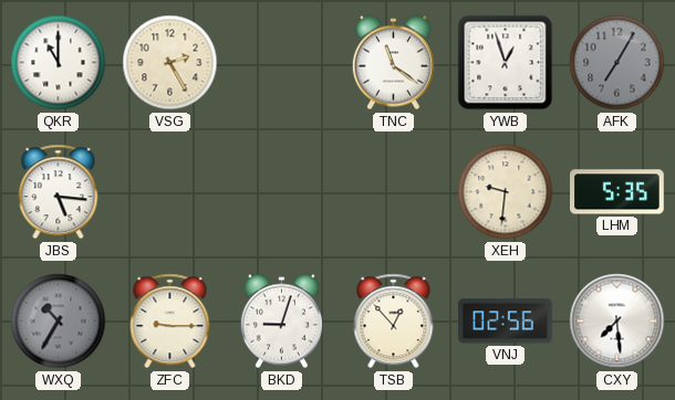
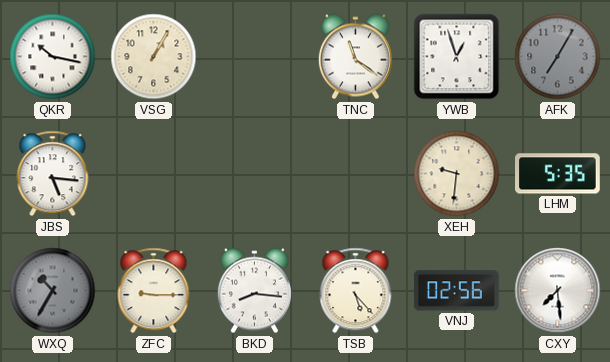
QKR: 11:00 -> 10:17
VSG: 2:25 -> 1:05
BKD: 9:03 -> 8:16
TSB: 12:53 -> 5:23
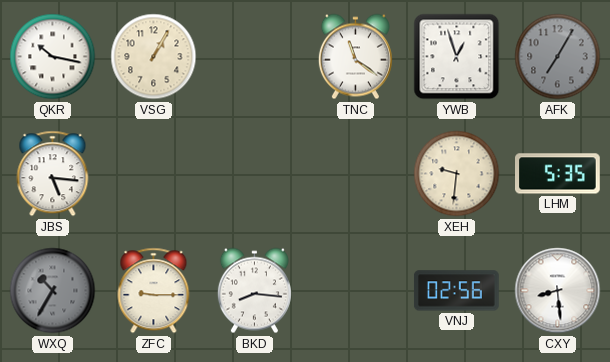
TSB: 5:23 -> none
CXY: 7:29 -> 8:29
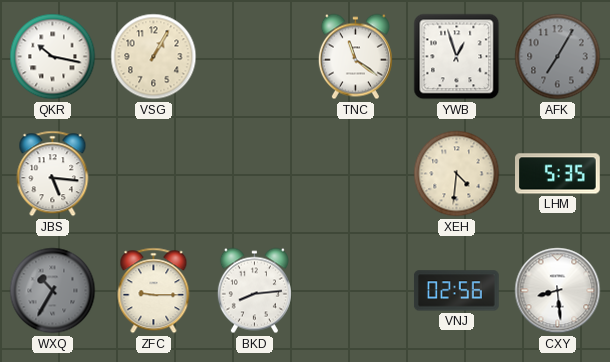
XEH: 9:31 -> 4:31
BKD: 8:16 -> 8:14
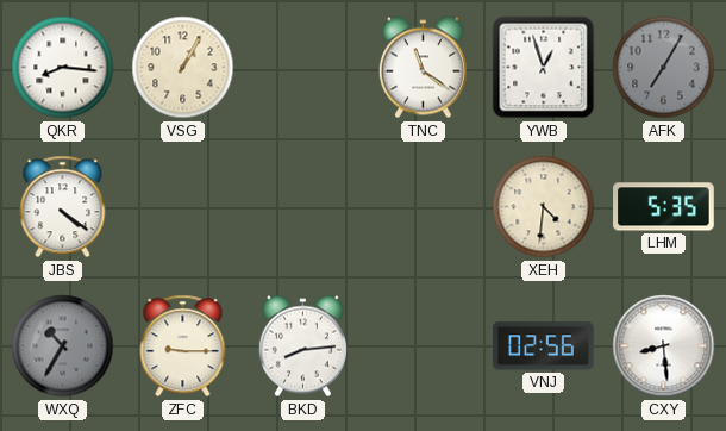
QKR: 10:17 -> 8:16
JBS: 5:16 -> 4:21
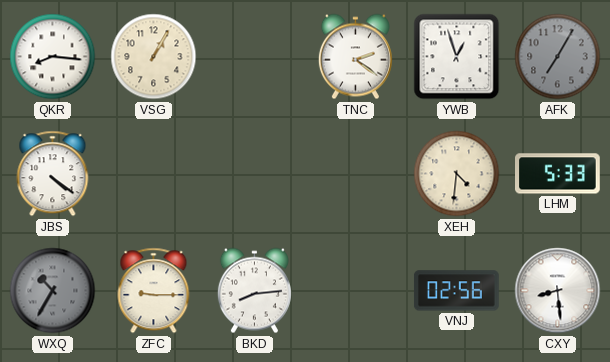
TNC: 11:21 -> 2:21
LHM: 5:35 -> 5:33
